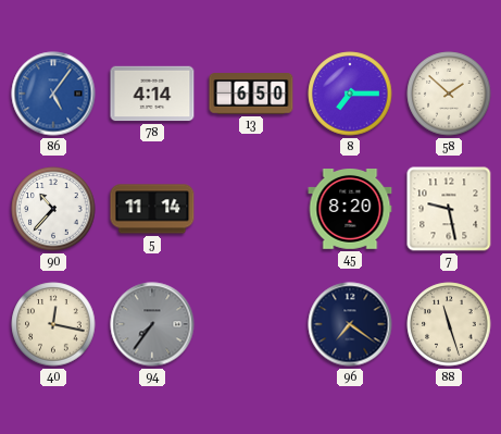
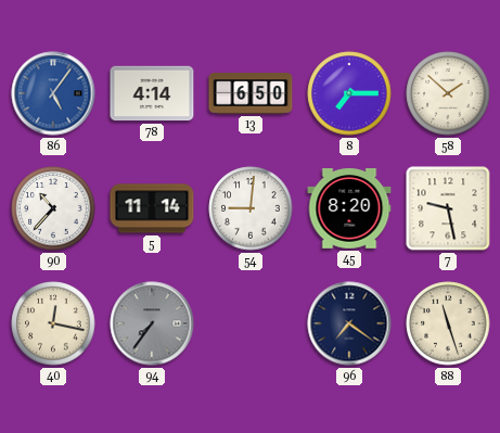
54: none -> 9:01
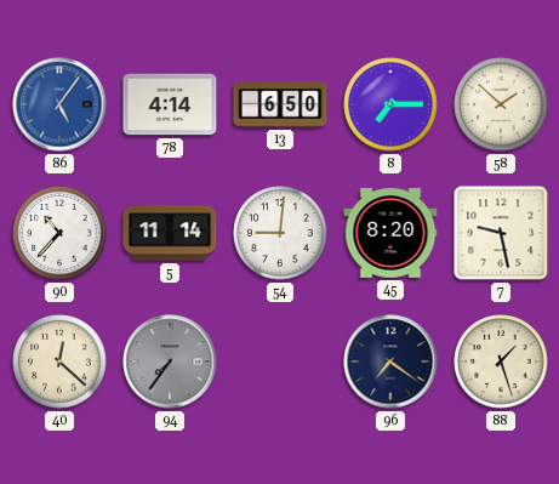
40: 12:17 -> 12:22
88: 11:27 -> 1:27
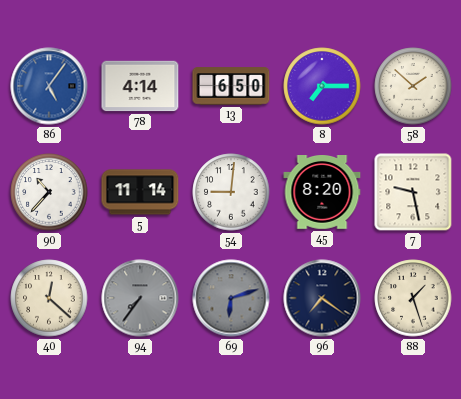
69: none -> 6:12
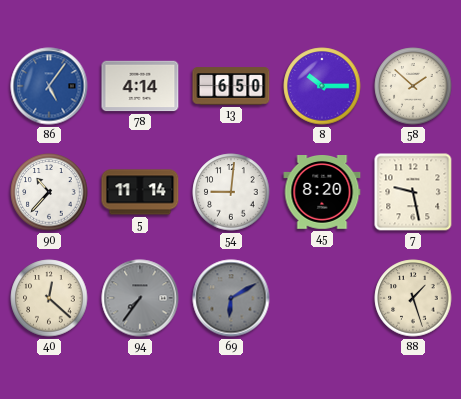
8: 7:15 -> 10:15
69: 6:12 -> 6:10
96: 7:21 -> none
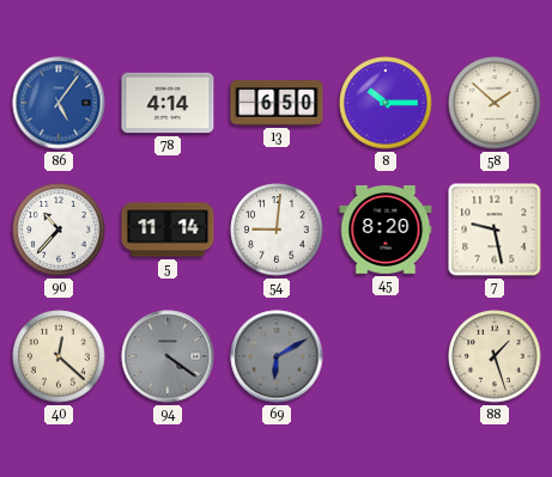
94: 7:36 -> 4:21
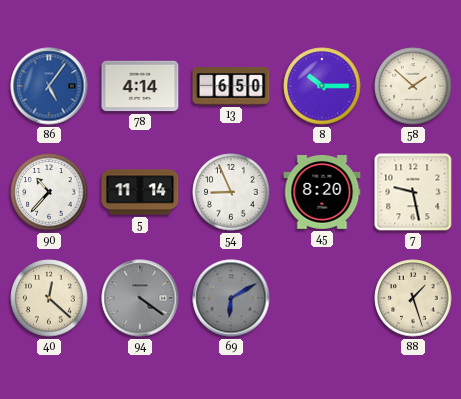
54: 9:01 -> 8:56
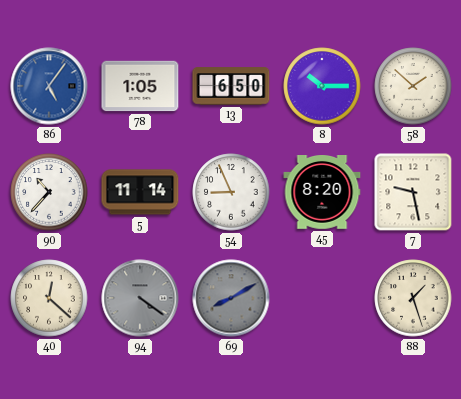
78: 4:14 -> 1:05
69: 6:10 -> 8:10
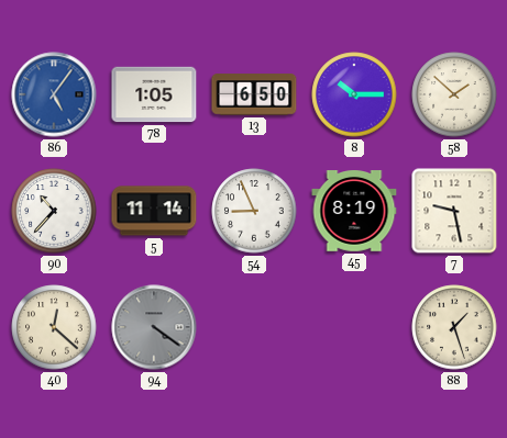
45: 8:20 -> 8:19
69: 8:10 -> none
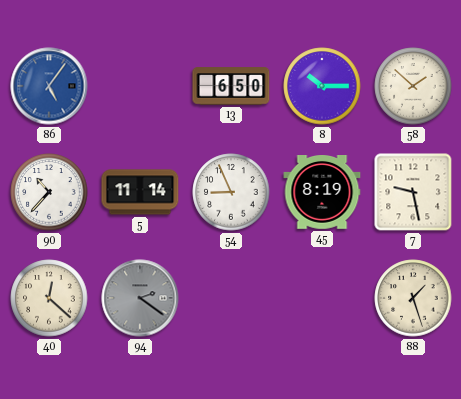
78: 1:05 -> none
94: 4:21 -> 2:21
